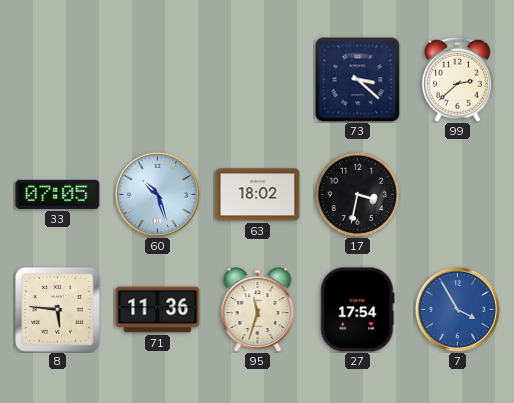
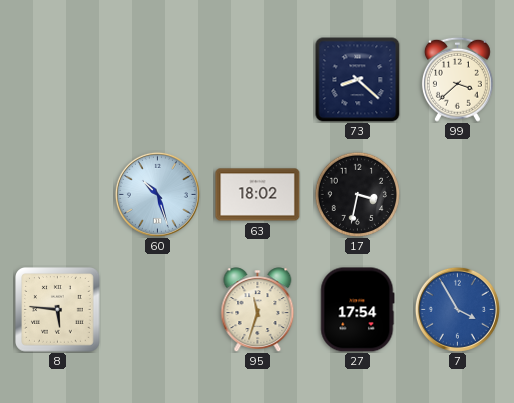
73: 3:22 -> 8:22
99: 2:38 -> 3:38
33: 07:05 -> none
71: 11:36 -> none
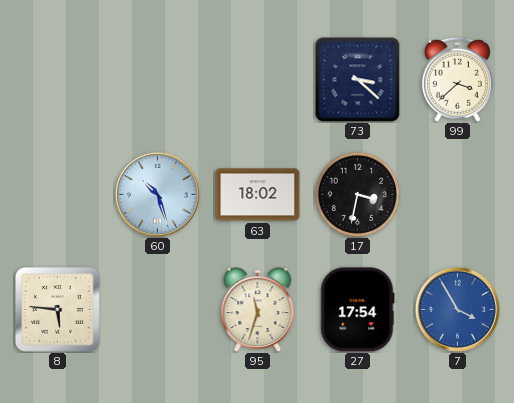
73: 8:22 -> 3:22
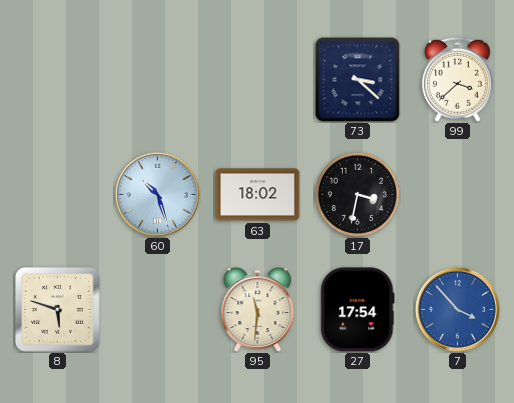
8: 5:46 -> 5:48
95: 11:33 -> 11:31
7: 3:55 -> 3:53
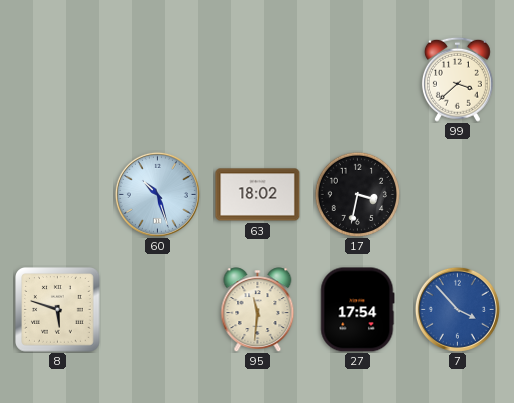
73: 3:22 -> none
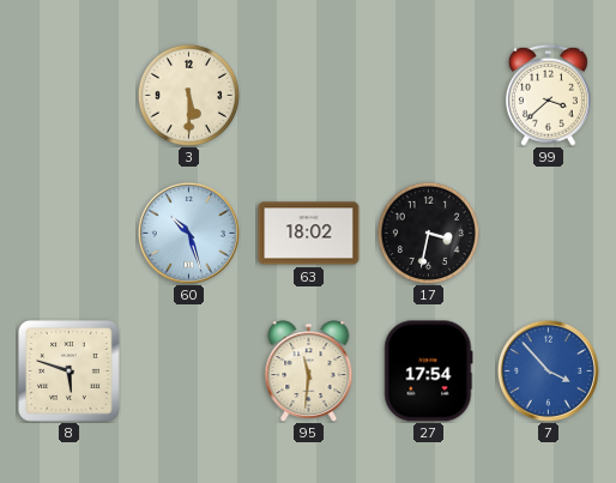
3: none -> 5:30
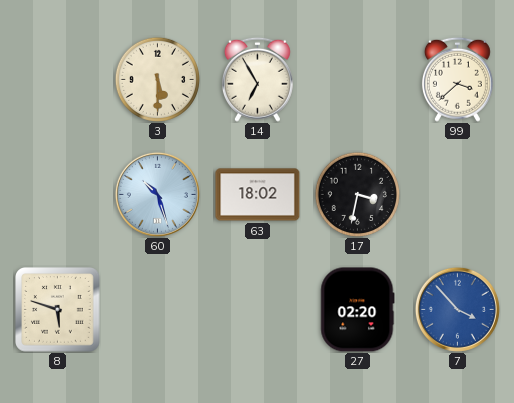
14: none -> 6:55
95: 11:31 -> none
27: 17:54 -> 02:20
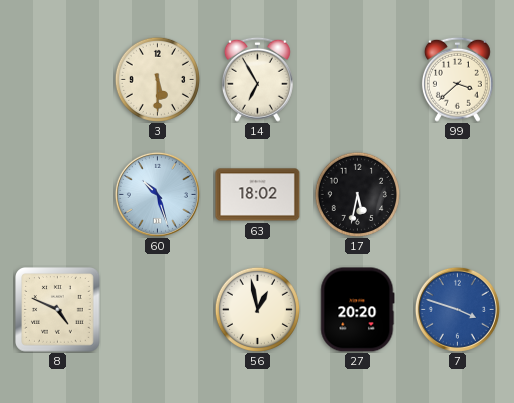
17: 3:32 -> 5:32
8: 5:48 -> 4:49
56: none -> 12:58
27: 02:20 -> 20:20
7: 3:53 -> 3:48
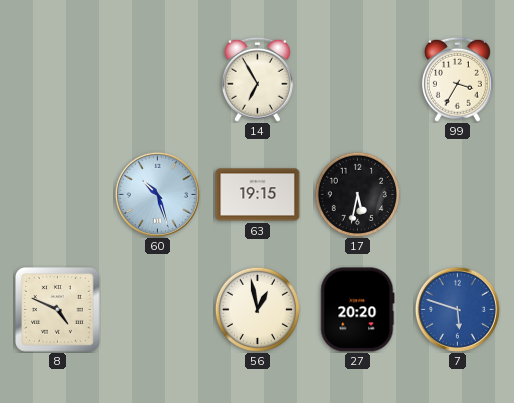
3: 5:30 -> none
99: 3:38 -> 3:35
63: 18:02 -> 19:15
7: 3:48 -> 5:48
